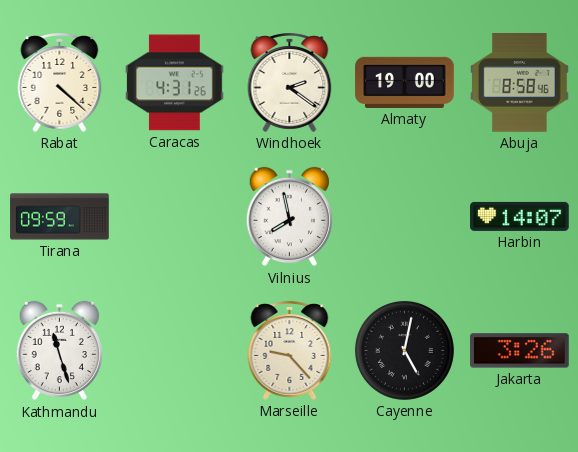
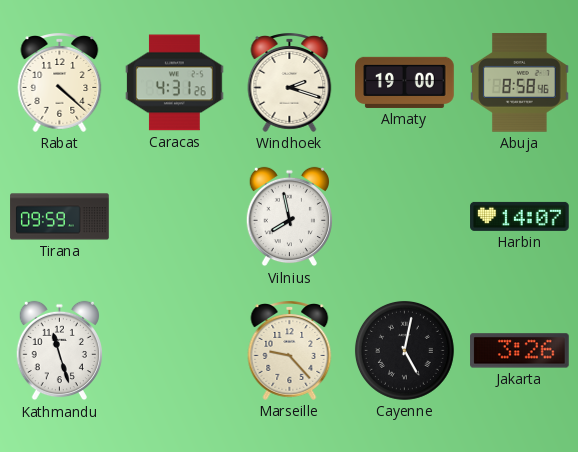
Windhoek: 2:21 -> 2:18
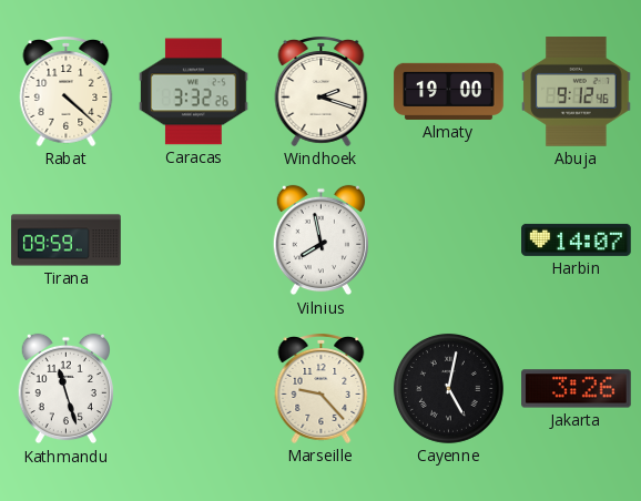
Caracas: 4:31 -> 3:32
Abuja: 8:58 -> 9:12
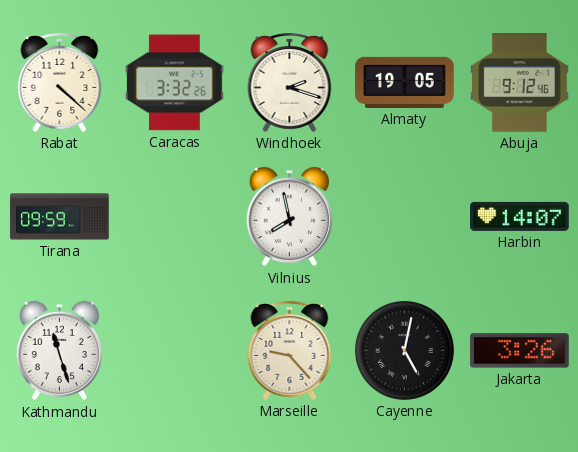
Almaty: 19:00 -> 19:05
